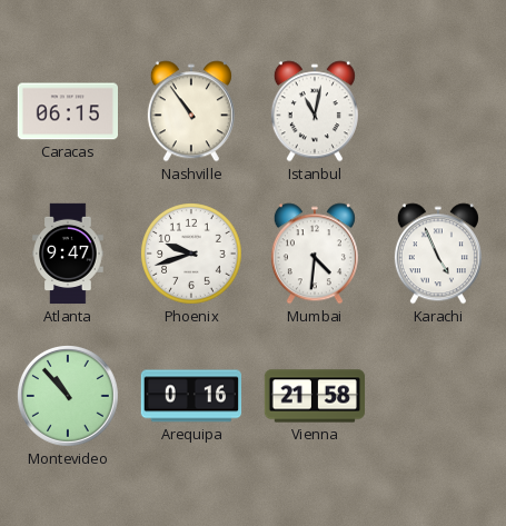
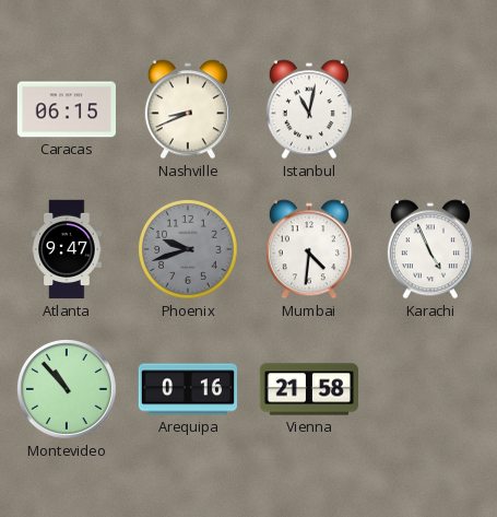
Nashville: 10:54 -> 8:41
Phoenix dial: white -> grey
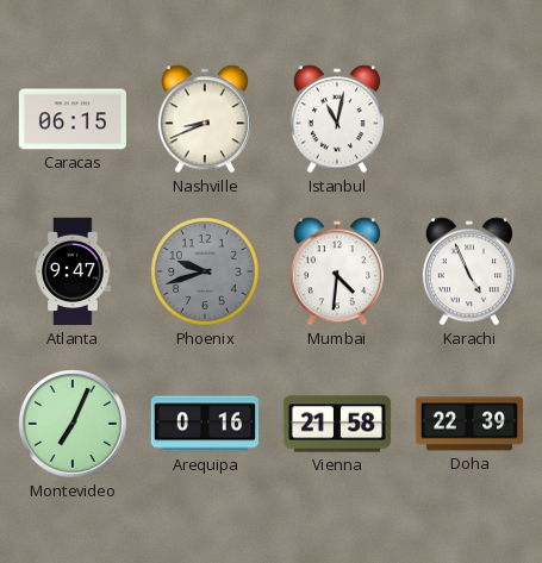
Montevideo: 10:53 -> 7:04
Doha: none -> 22:39
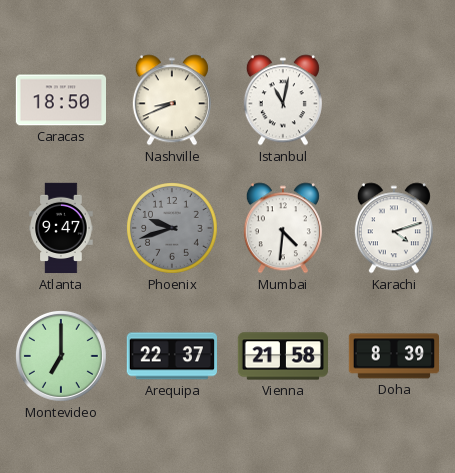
Caracas: 06:15 -> 18:50
Karachi: 4:56 -> 4:12
Montevideo: 7:04 -> 7:00
Arequipa: 0:16 -> 22:37
Doha: 22:39 -> 8:39
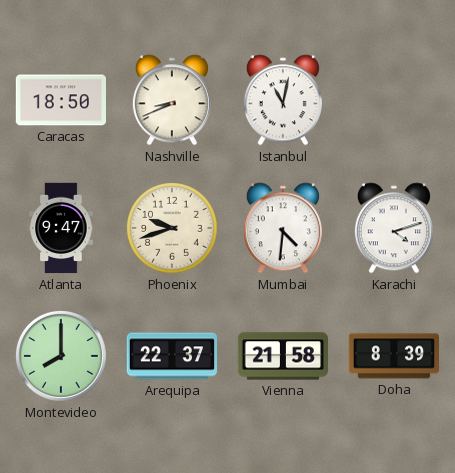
Phoenix dial: grey -> cream
Montevideo: 7:00 -> 8:00
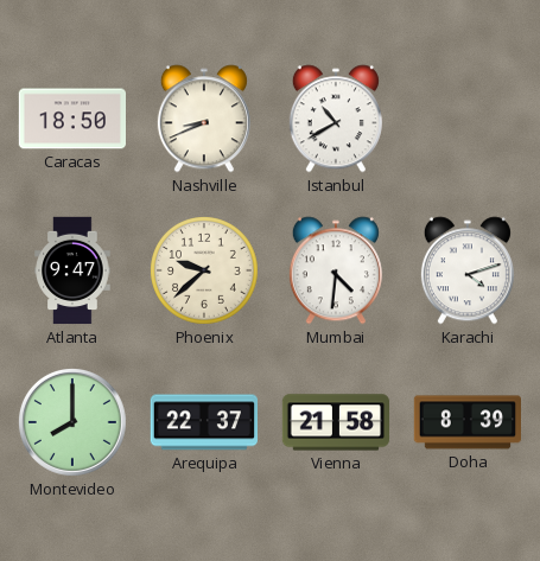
Istanbul: 11:02 -> 10:40
Phoenix: 9:42 -> 9:38
